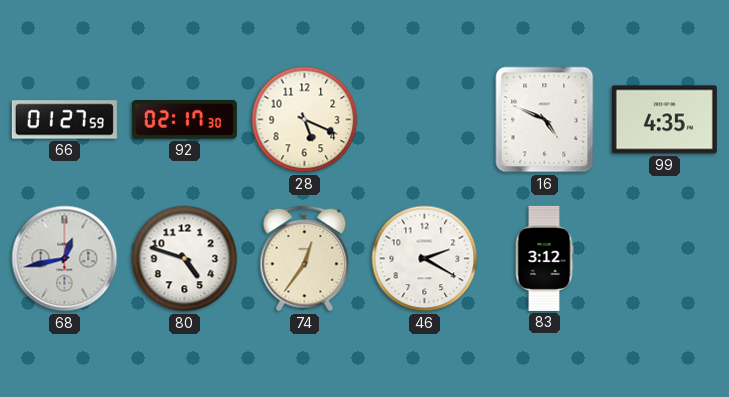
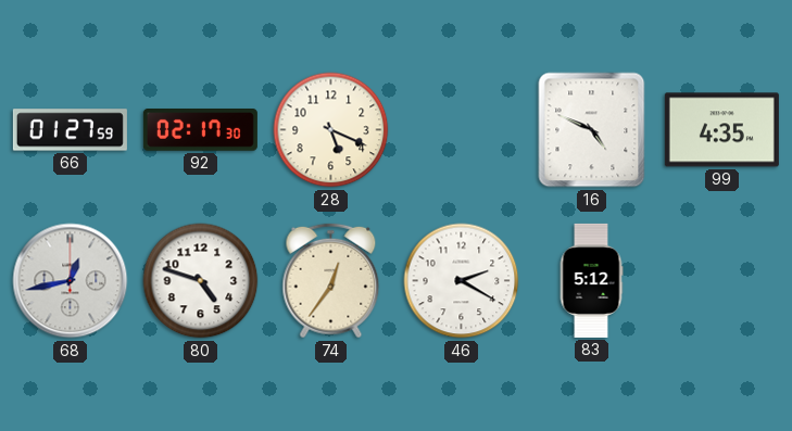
83: 3:12 -> 5:12
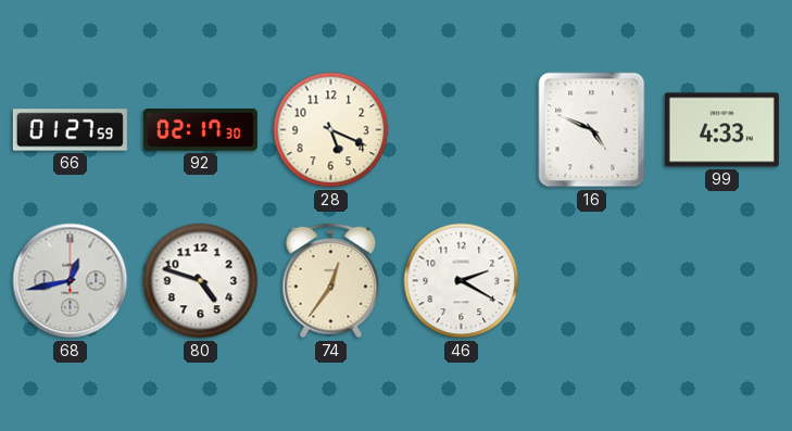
99: 4:35 -> 4:33
83: 5:12 -> none
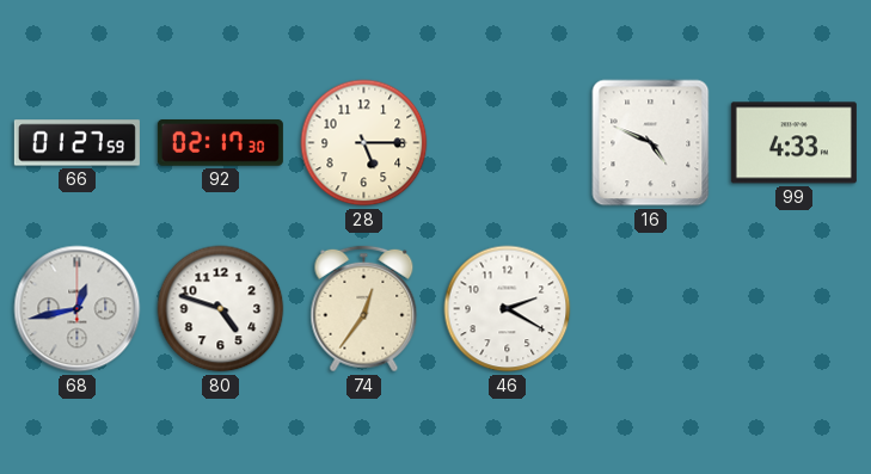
28: 5:19 -> 5:15
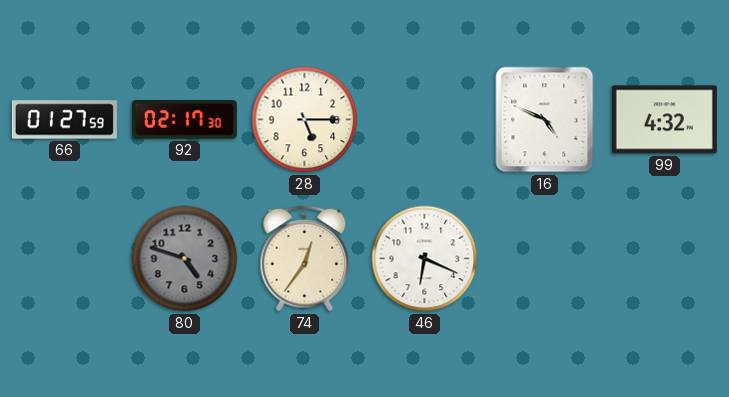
99: 4:33 -> 4:32
68: 12:43 -> none
80 dial: white -> grey
46: 2:20 -> 6:19
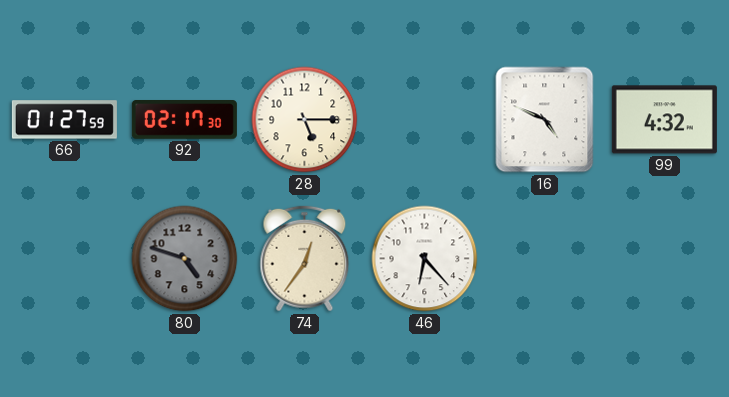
46: 6:19 -> 6:23
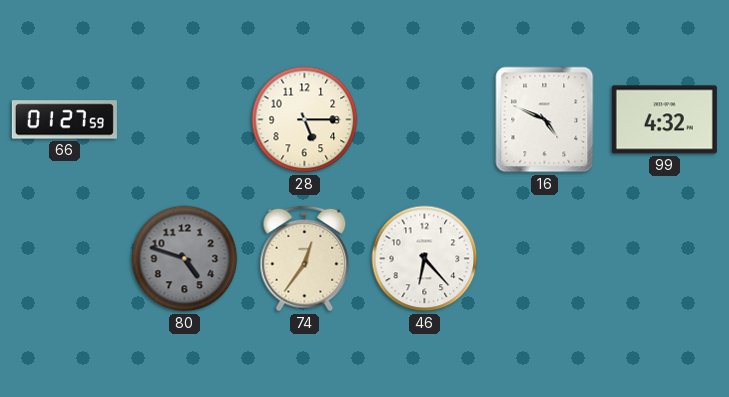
92: 02:17 -> none
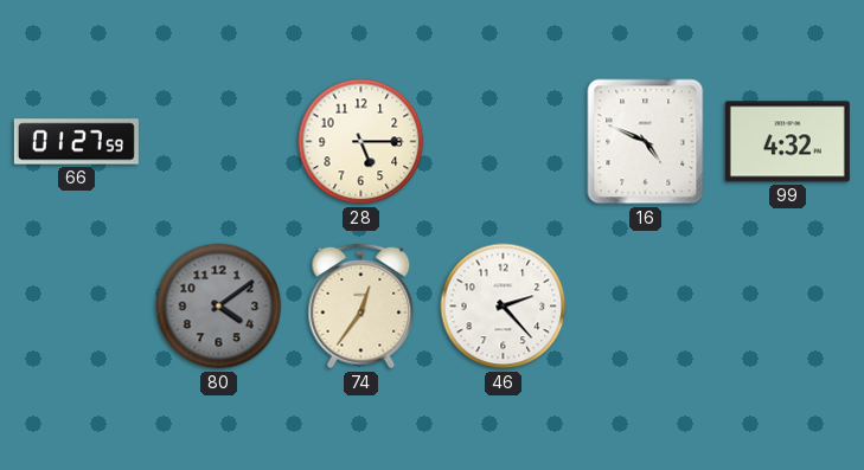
80: 4:48 -> 4:09
46: 6:23 -> 2:23
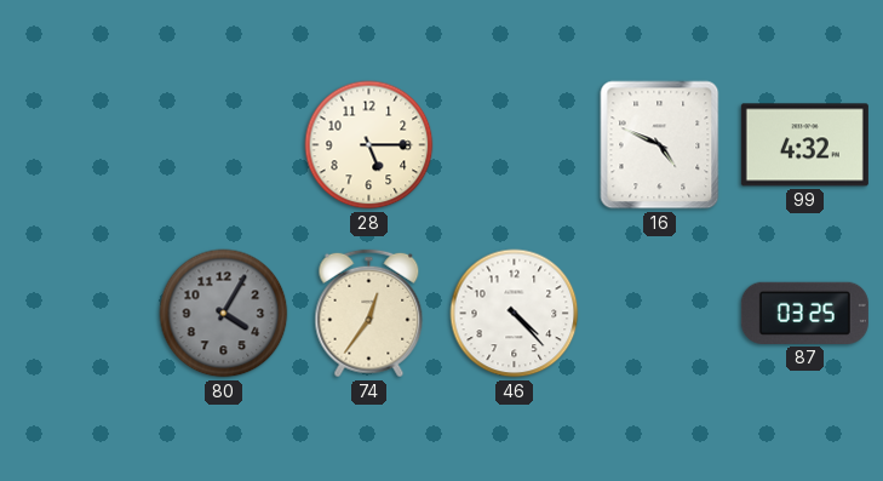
66: 01:27 -> none
80: 4:09 -> 4:05
46: 2:23 -> 4:23
87: none -> 03:25
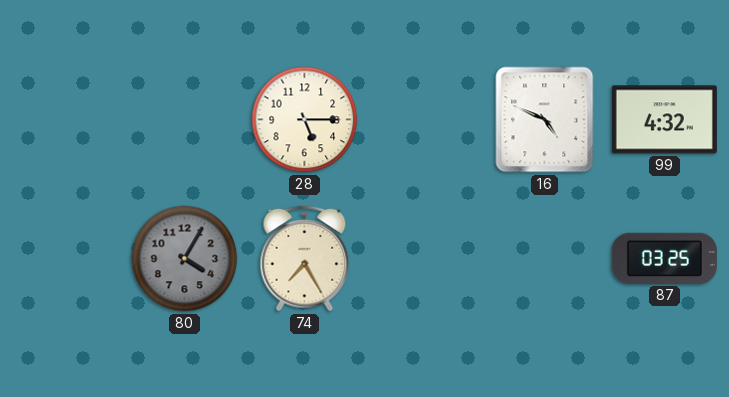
74: 12:36 -> 7:25
46: 4:23 -> none
